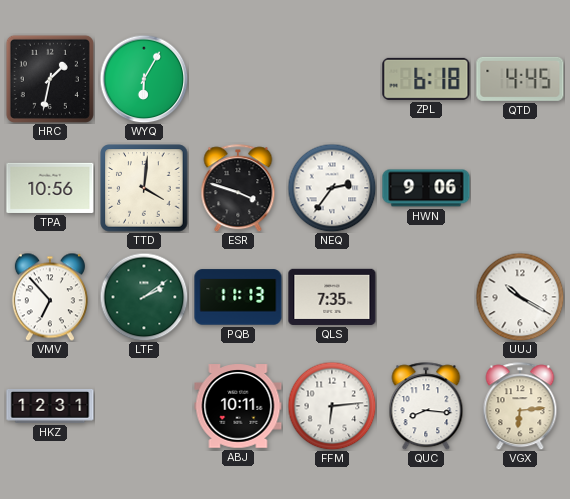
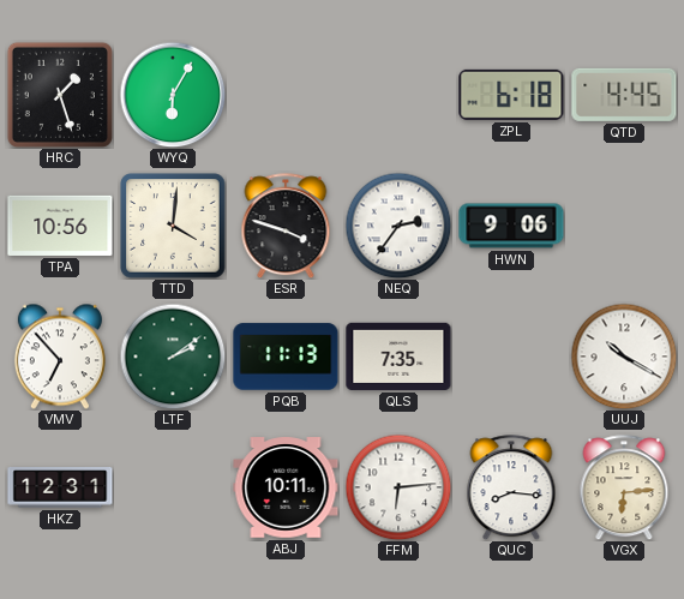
HRC: 1:32 -> 1:27
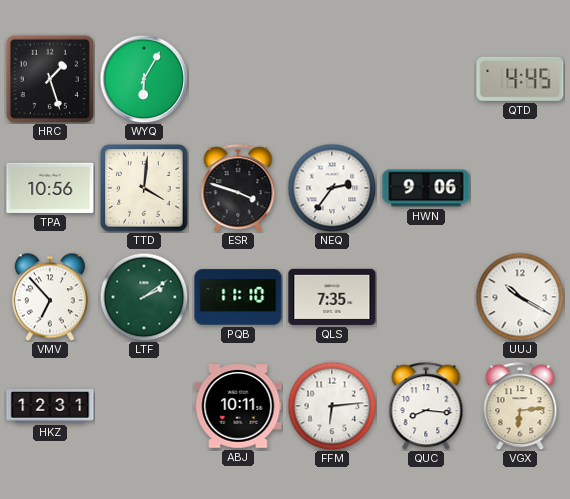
ZPL: 6:18 -> none
PQB: 11:13 -> 11:10
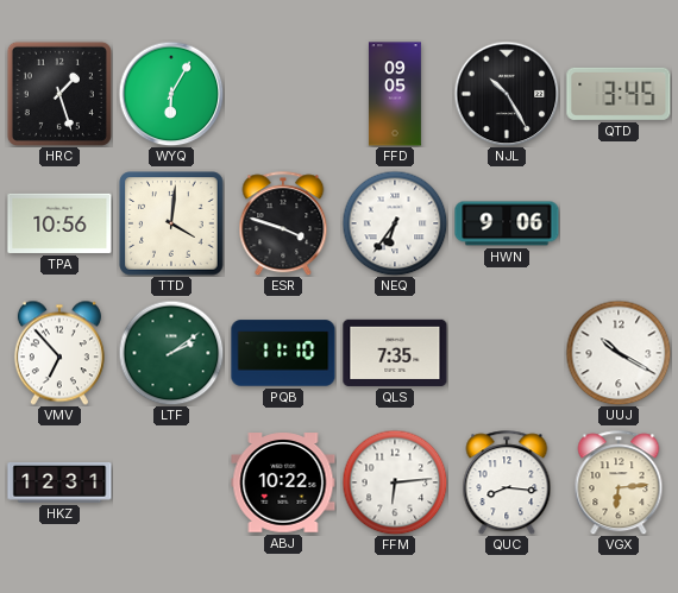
FFD: none -> 09:05
NJL: none -> 10:25
QTD: 4:45 -> 3:45
NEQ: 2:36 -> 6:36
ABJ: 10:11 -> 10:22
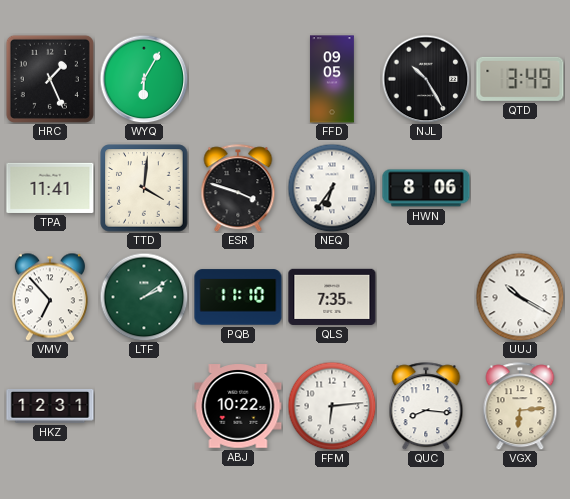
HRC: 1:27 -> 1:26
QTD: 3:45 -> 3:49
TPA: 10:56 -> 11:41
HWN: 9:06 -> 8:06
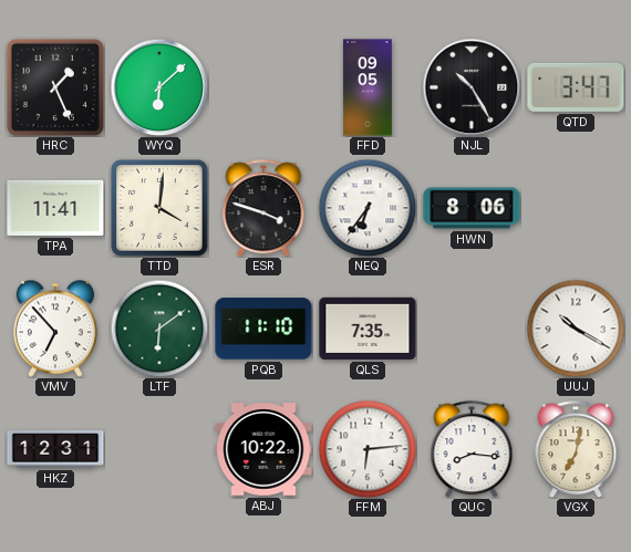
WYQ: 6:05 -> 6:08
QTD: 3:49 -> 3:47
LTF: 2:09 -> 6:09
VGX: 6:14 -> 7:02
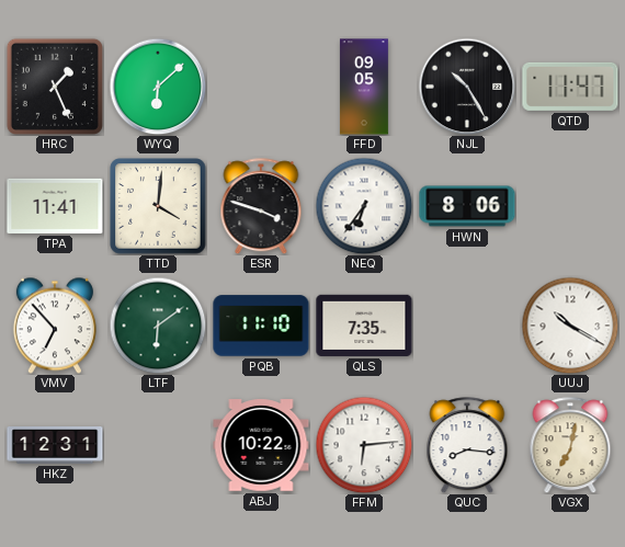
QTD: 3:47 -> 11:47
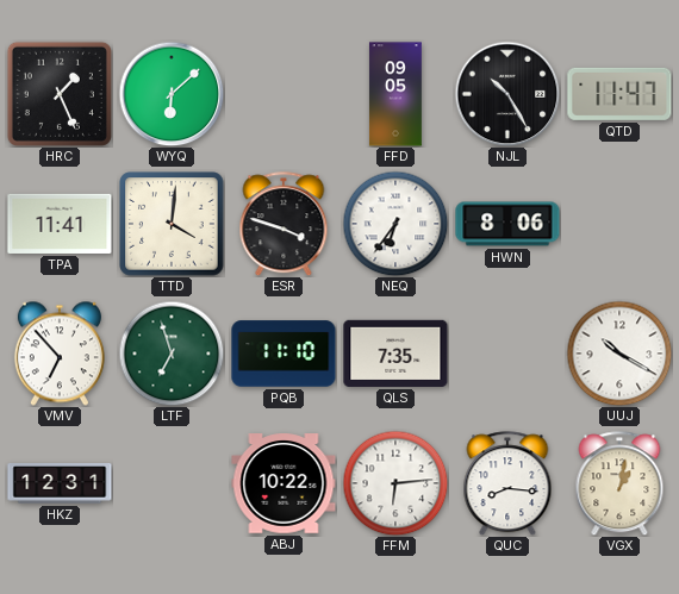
LTF: 6:09 -> 6:57
VGX: 7:02 -> 1:02
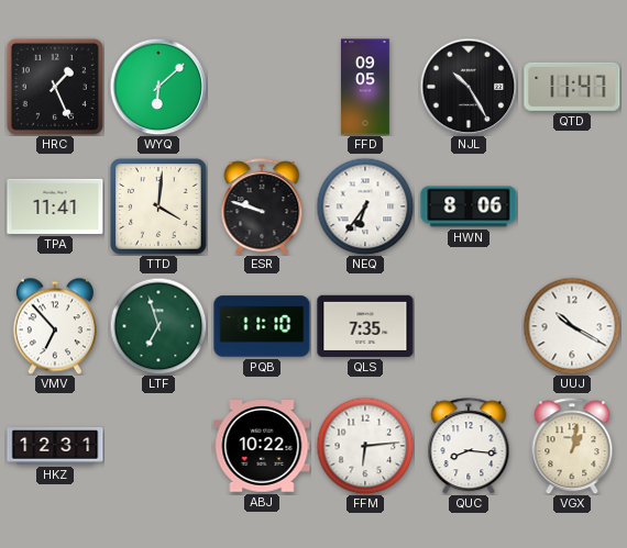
ESR: 3:48 -> 9:48
